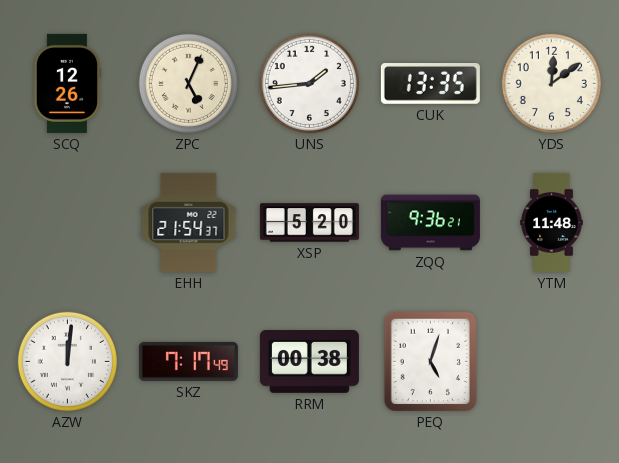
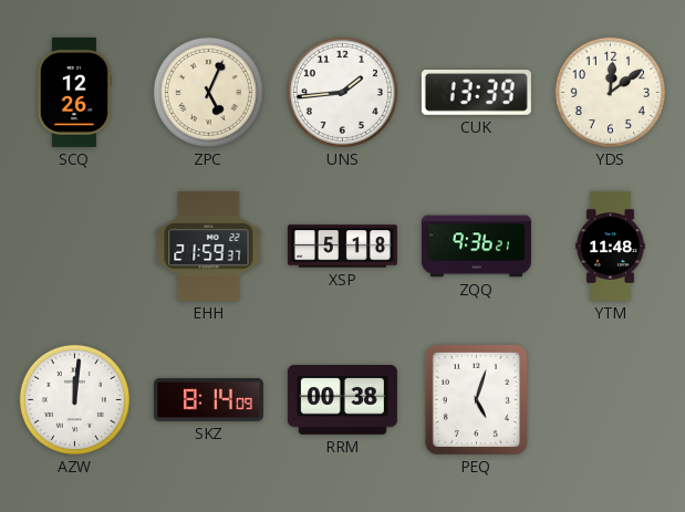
CUK: 13:35 -> 13:39
EHH: 21:54 -> 21:59
XSP: 5:20 -> 5:18
SKZ: 7:17 -> 8:14
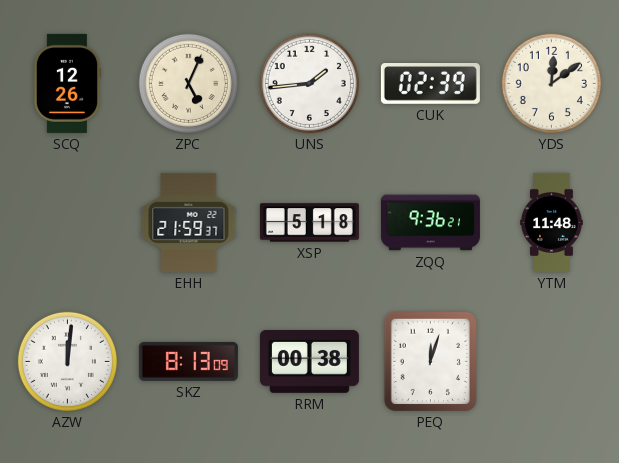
CUK: 13:39 -> 02:39
SKZ: 8:14 -> 8:13
PEQ: 5:03 -> 12:03
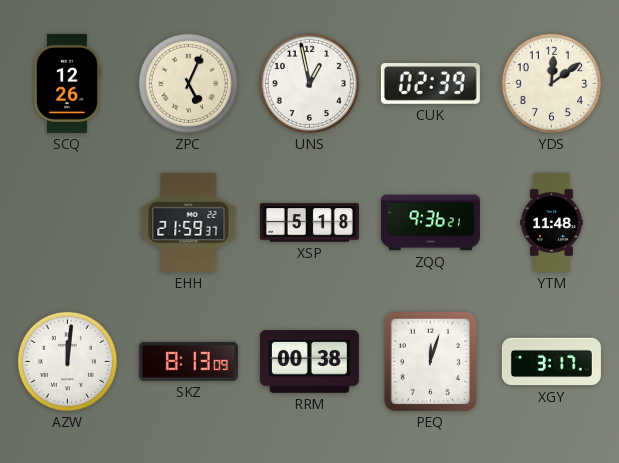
UNS: 1:44 -> 12:58
XGY: none -> 3:17
